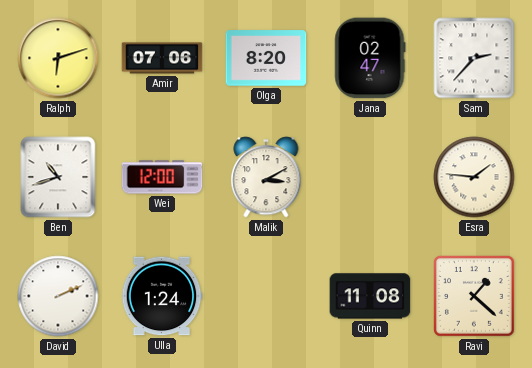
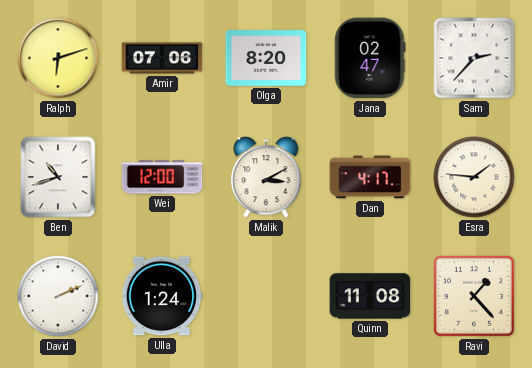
Dan: none -> 4:17
Ravi: 1:22 -> 1:23
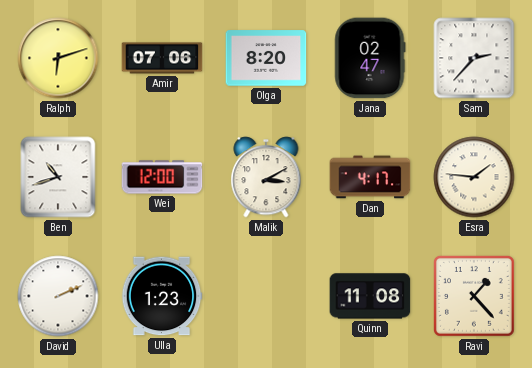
Ulla: 1:24 -> 1:23
